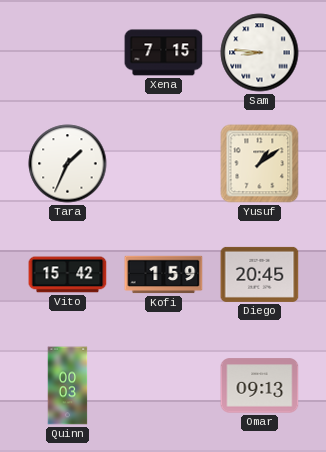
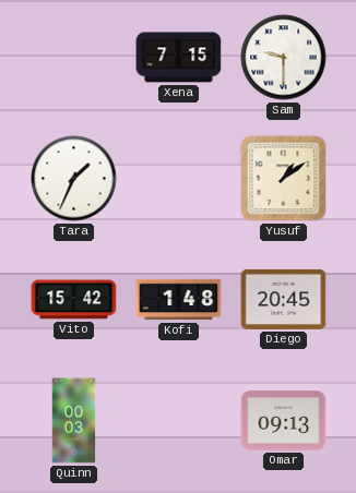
Sam: 8:46 -> 9:30
Kofi: 1:59 -> 1:48
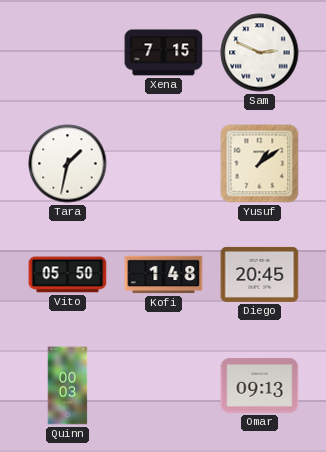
Sam: 9:30 -> 2:49
Tara: 1:34 -> 1:32
Vito: 15:42 -> 05:50
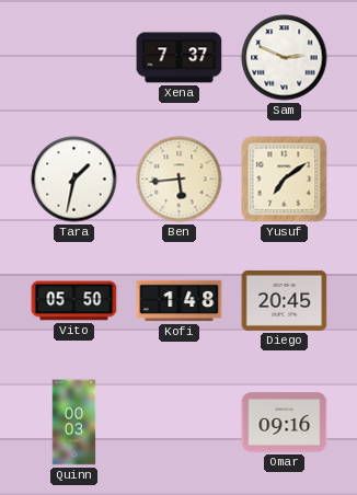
Xena: 7:15 -> 7:37
Ben: none -> 5:44
Yusuf: 1:09 -> 7:09
Omar: 09:13 -> 09:16
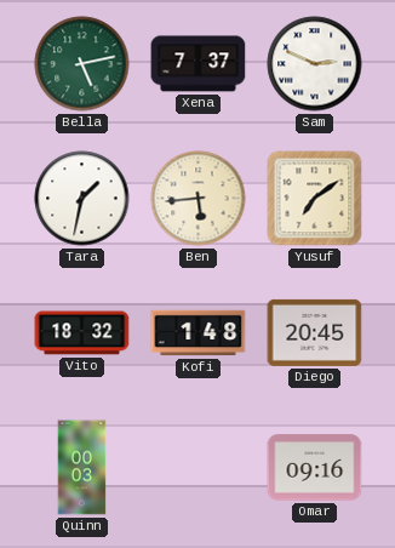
Bella: none -> 5:13
Vito: 05:50 -> 18:32
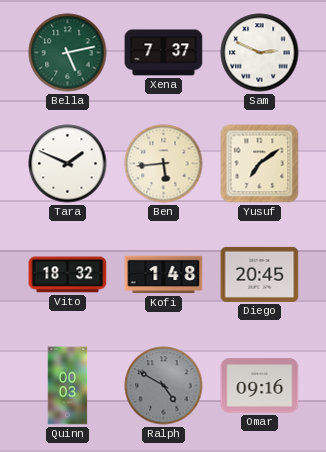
Tara: 1:32 -> 1:49
Ralph: none -> 4:50
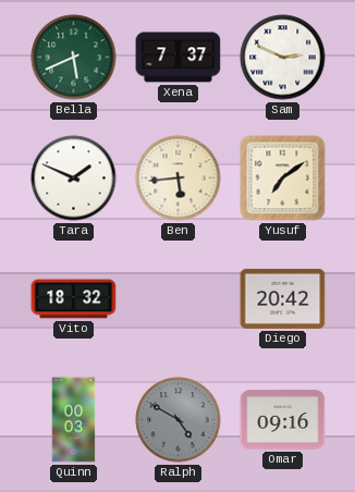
Bella: 5:13 -> 5:41
Kofi: 1:48 -> none
Diego: 20:45 -> 20:42
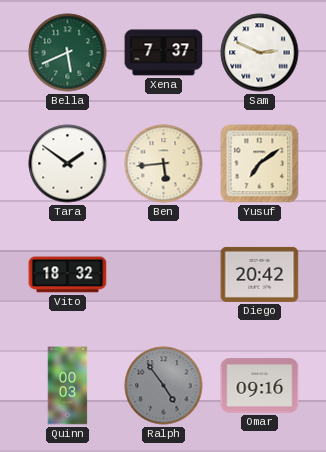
Tara: 1:49 -> 1:51
Ralph: 4:50 -> 4:54
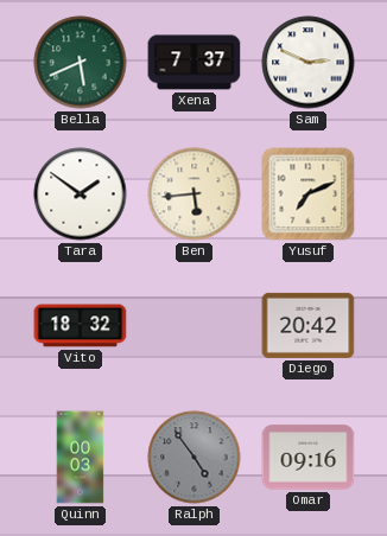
Yusuf: 7:09 -> 7:11
